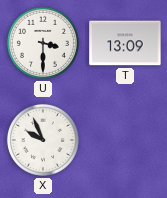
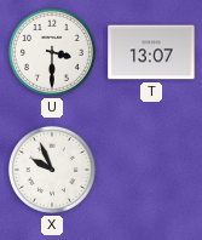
T: 13:09 -> 13:07
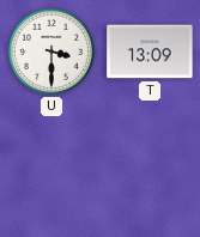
T: 13:07 -> 13:09
X: 9:56 -> none
